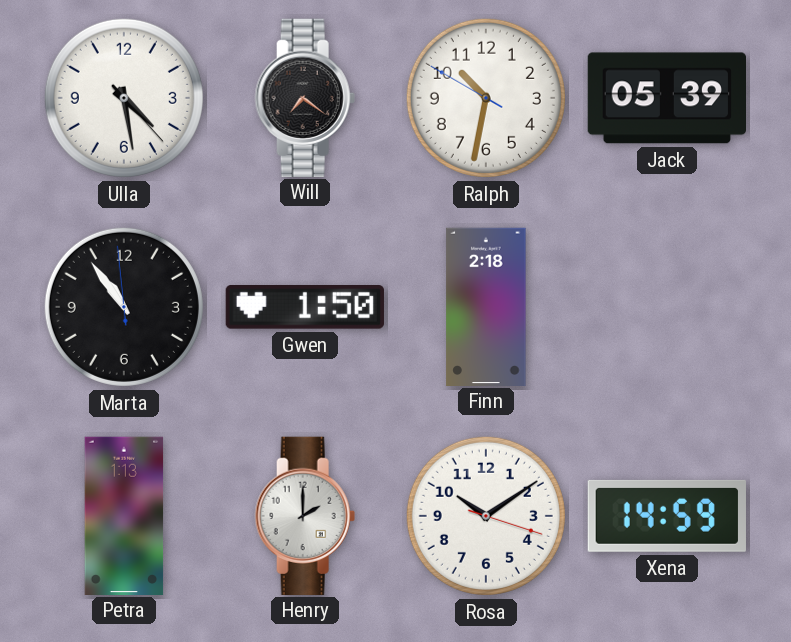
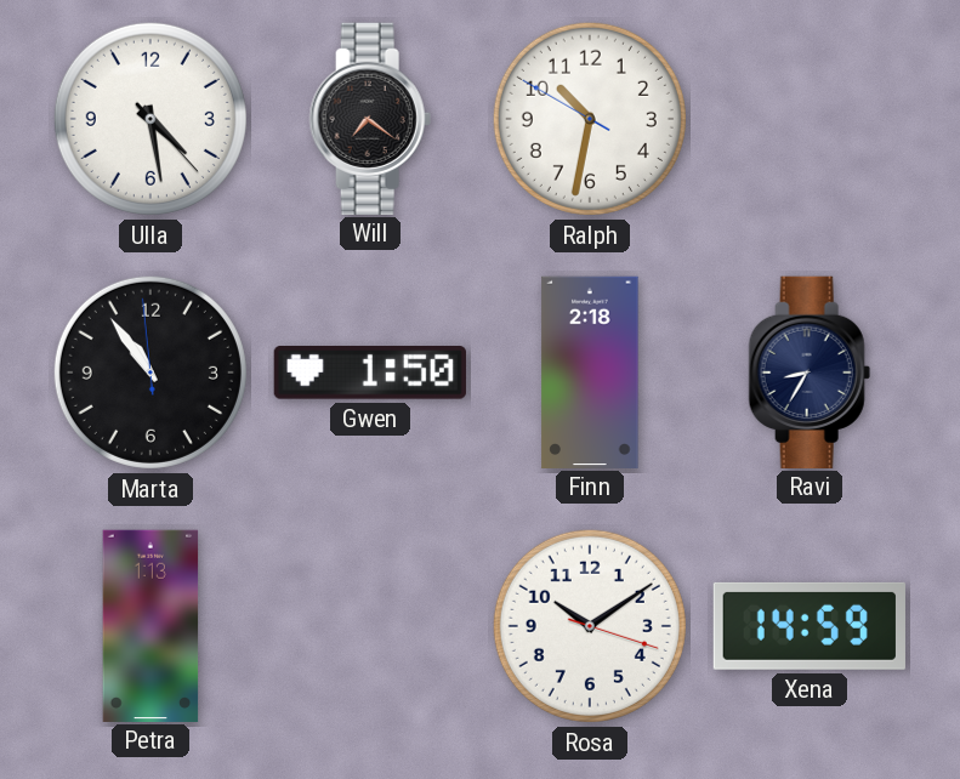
Jack: 05:39 -> none
Ravi: none -> 8:35
Henry: 2:00 -> none
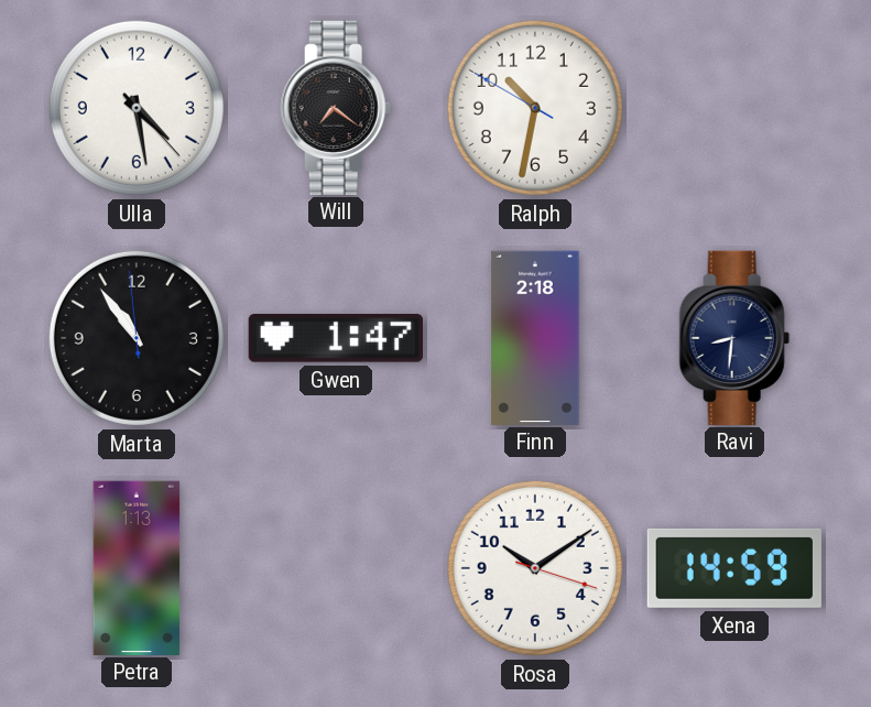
Gwen: 1:50 -> 1:47
Ravi: 8:35 -> 8:31
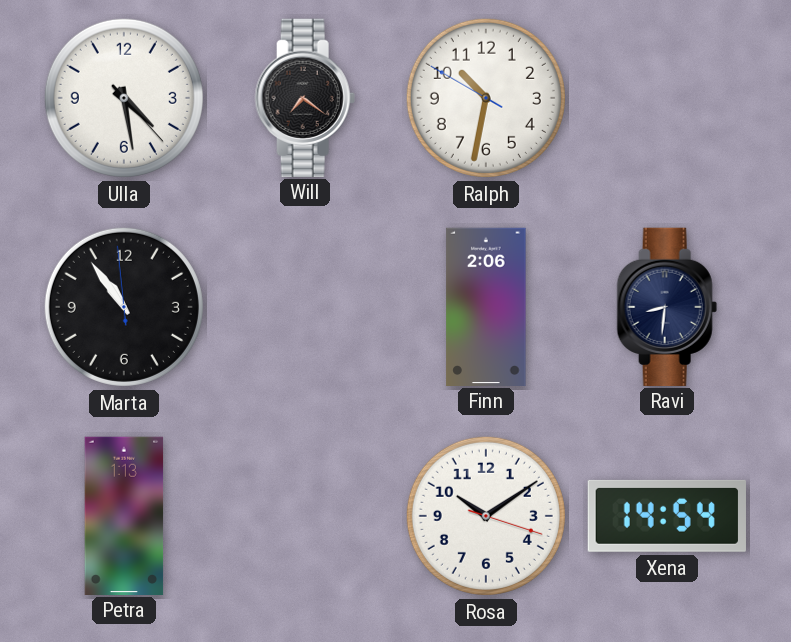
Gwen: 1:47 -> none
Finn: 2:18 -> 2:06
Xena: 14:59 -> 14:54
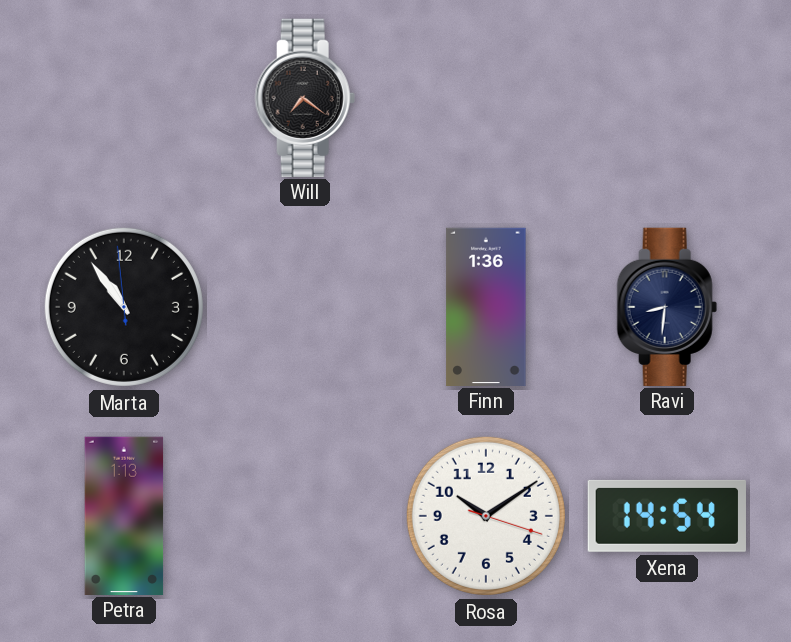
Ulla: 4:28 -> none
Ralph: 10:31 -> none
Finn: 2:06 -> 1:36
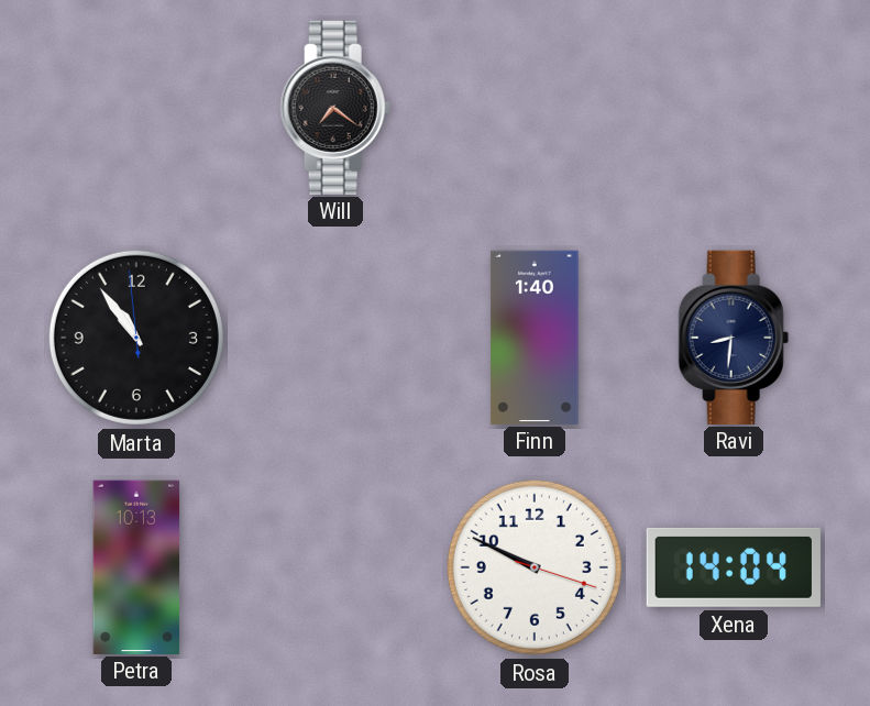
Finn: 1:36 -> 1:40
Petra: 1:13 -> 10:13
Rosa: 10:09 -> 9:49
Xena: 14:54 -> 14:04
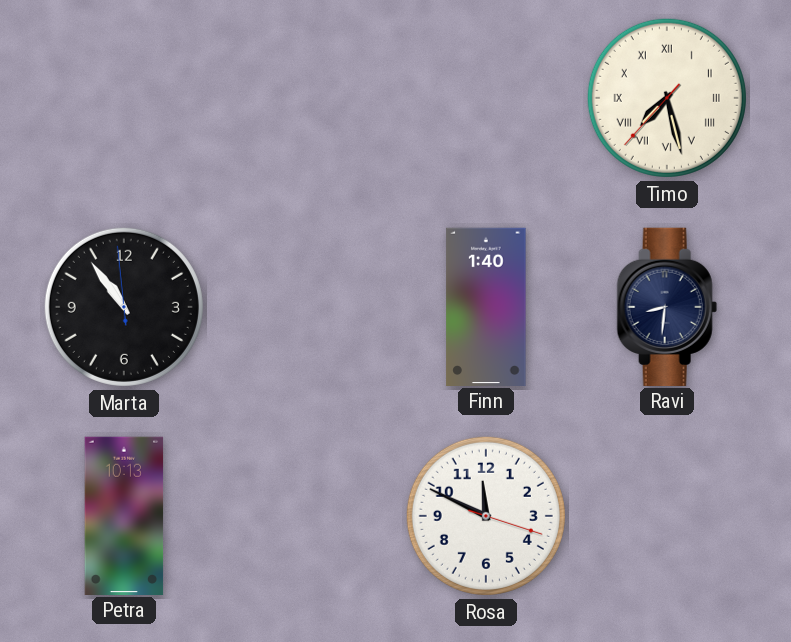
Will: 7:21 -> none
Timo: none -> 7:27
Rosa: 9:49 -> 11:49
Xena: 14:04 -> none
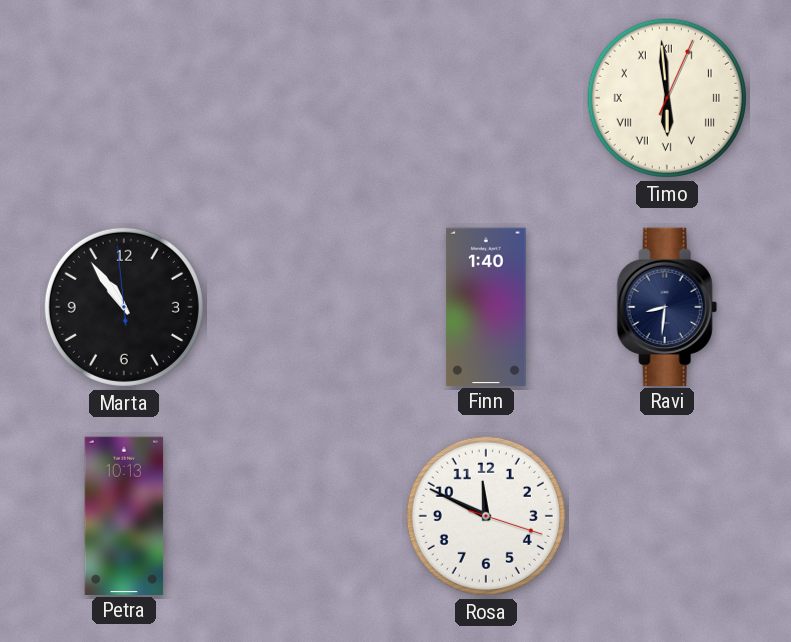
Timo: 7:27 -> 5:59
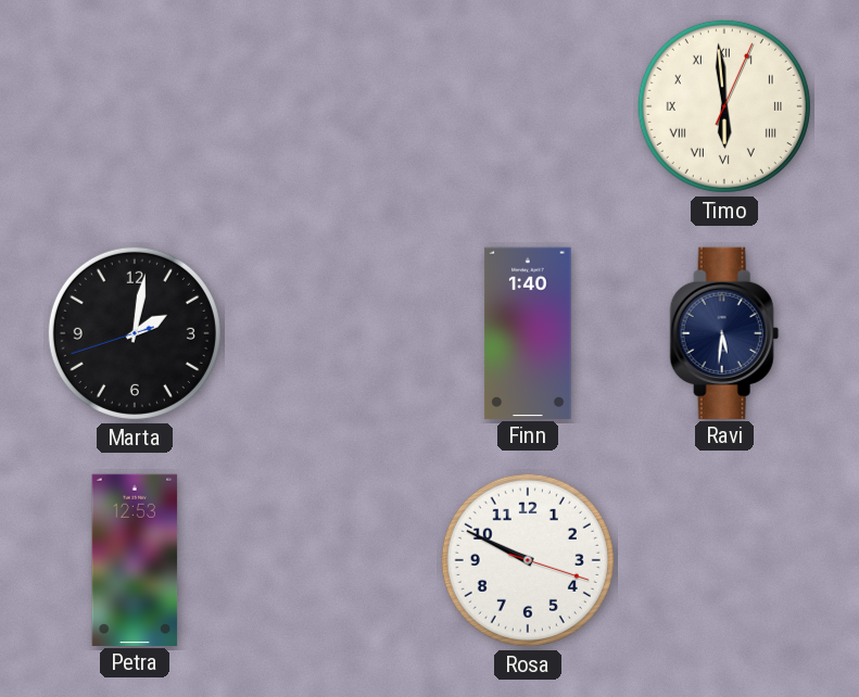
Marta: 10:53 -> 2:01
Ravi: 8:31 -> 5:31
Petra: 10:13 -> 12:53
Rosa: 11:49 -> 9:49
